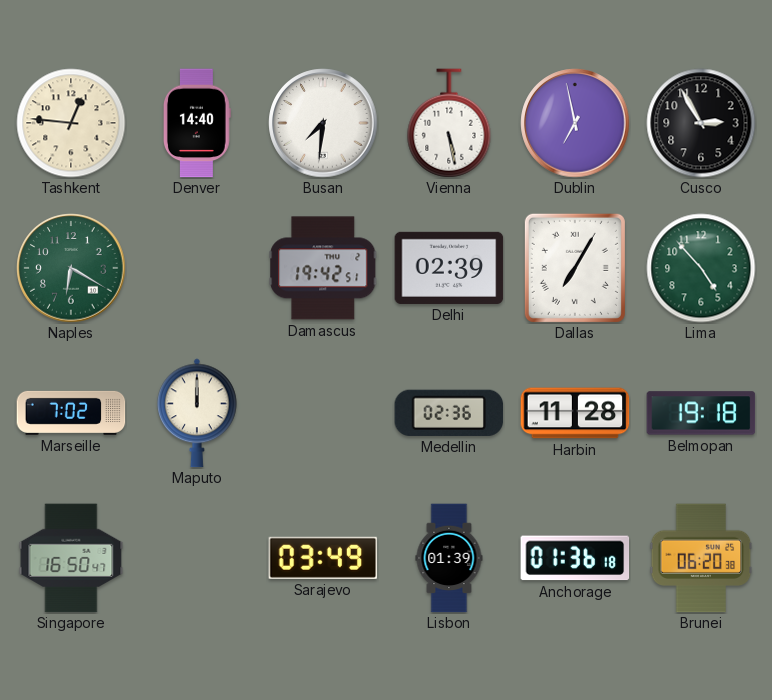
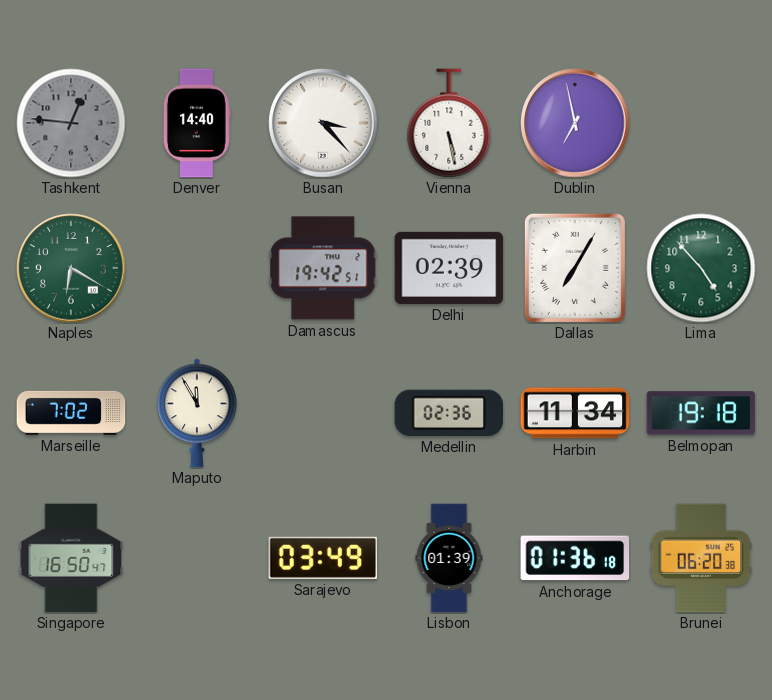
Tashkent dial: cream -> grey
Busan: 7:31 -> 3:23
Cusco: 2:55 -> none
Maputo: 12:00 -> 11:55
Harbin: 11:28 -> 11:34
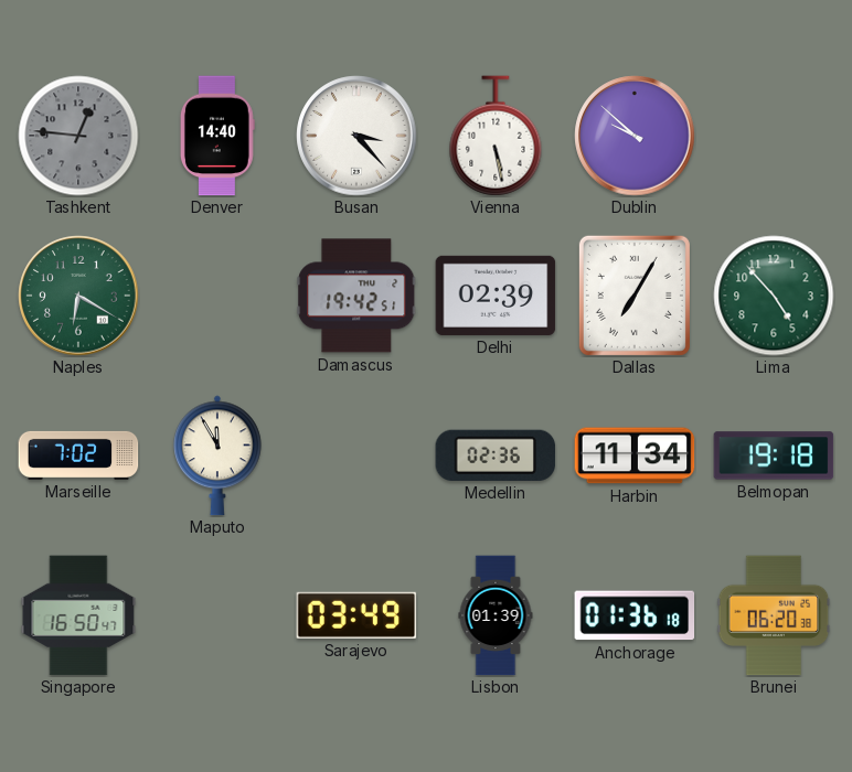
Dublin: 6:58 -> 9:52
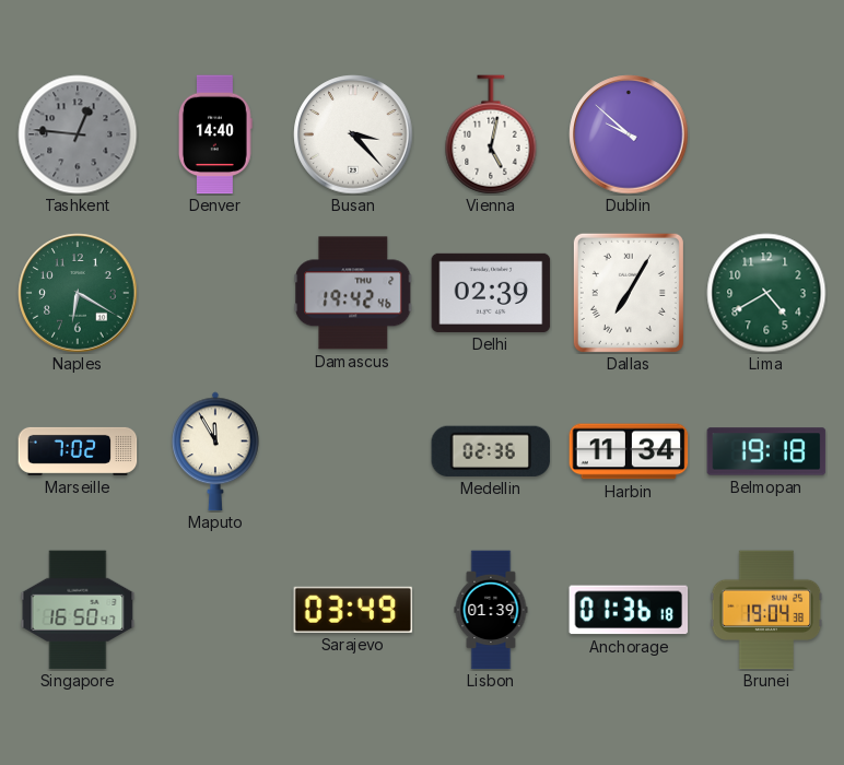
Vienna: 5:28 -> 5:02
Damascus: 19:42:51 -> 19:42:46
Lima: 4:53 -> 4:40
Brunei: 06:20 -> 19:04
